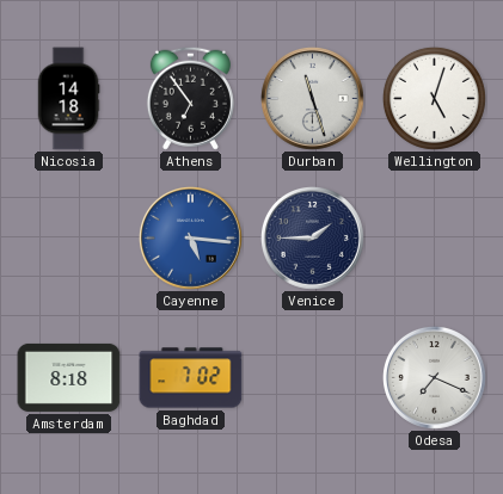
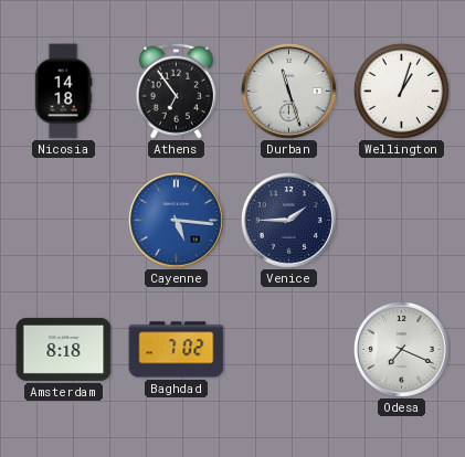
Wellington: 5:03 -> 1:03
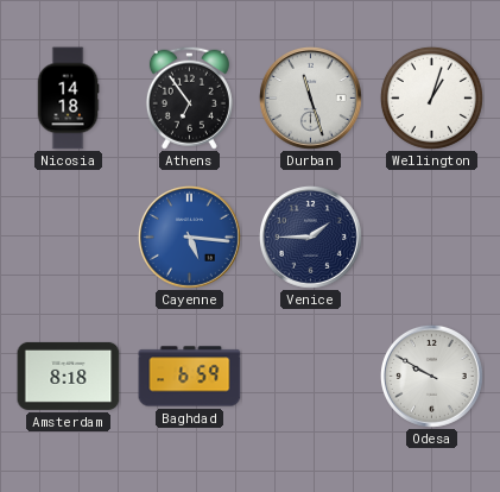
Baghdad: 7:02 -> 6:59
Odesa: 7:19 -> 9:50
